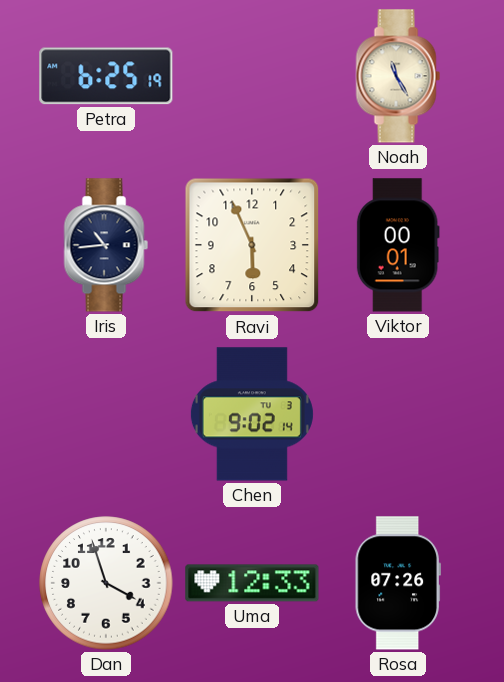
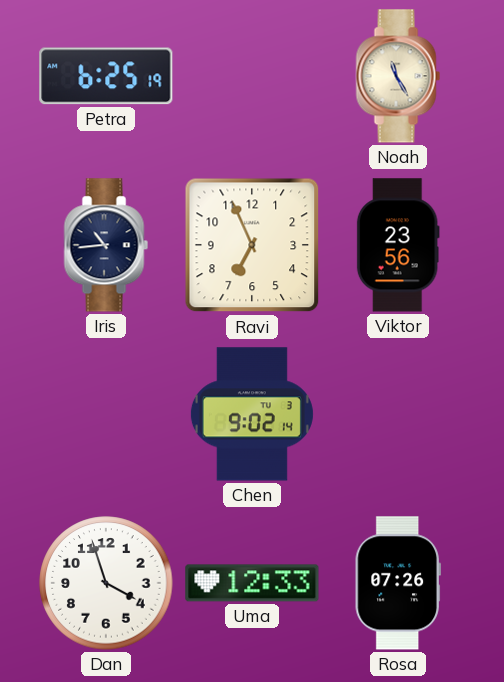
Ravi: 5:56 -> 6:56
Viktor: 00:01 -> 23:56
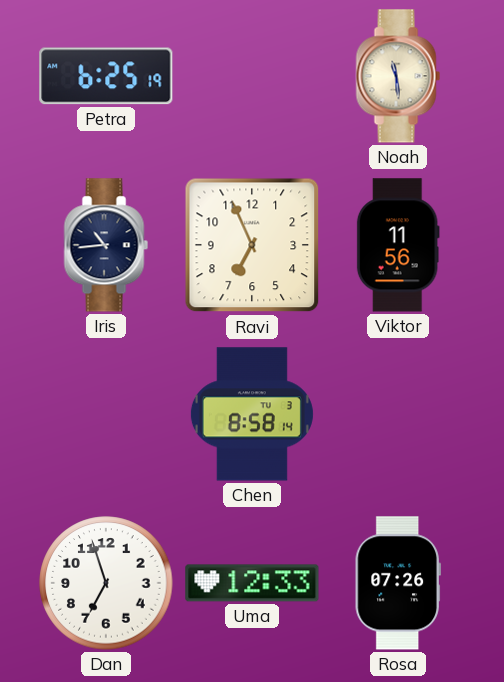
Noah: 11:25 -> 11:29
Viktor: 23:56 -> 11:56
Chen: 9:02 -> 8:58
Dan: 3:57 -> 6:57
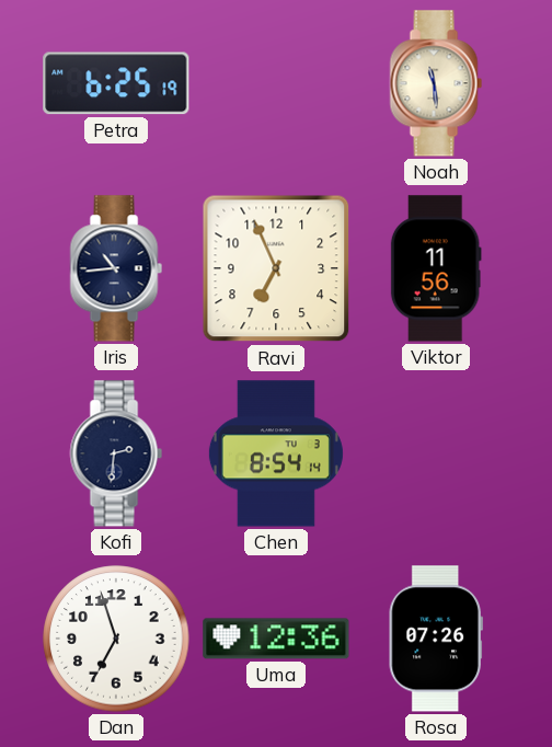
Kofi: none -> 2:31
Chen: 8:58 -> 8:54
Uma: 12:33 -> 12:36
